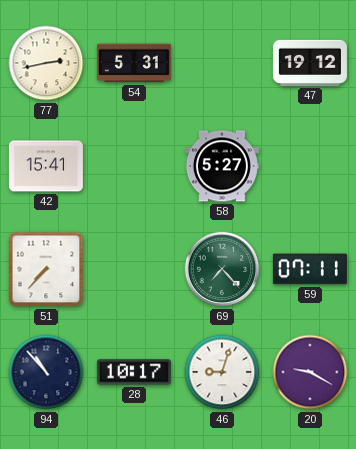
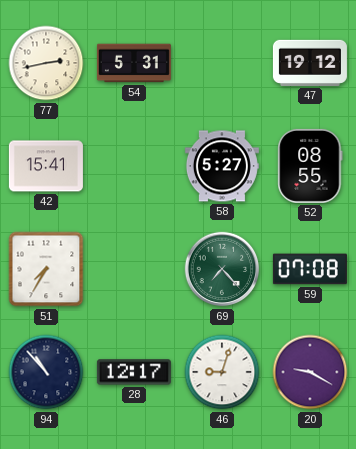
52: none -> 08:55
51: 7:37 -> 7:35
59: 07:11 -> 07:08
28: 10:17 -> 12:17
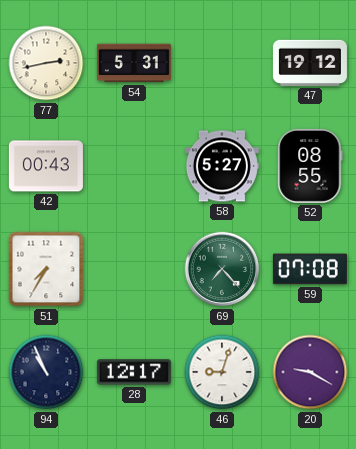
42: 15:41 -> 00:43
94: 10:53 -> 10:56
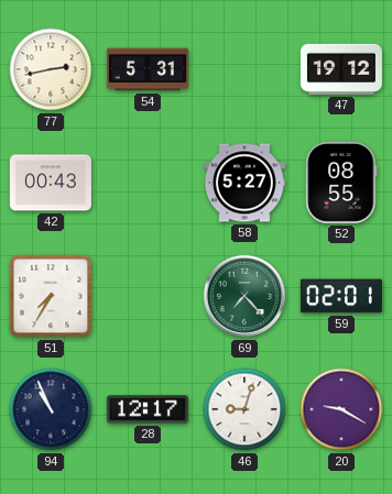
59: 07:08 -> 02:01
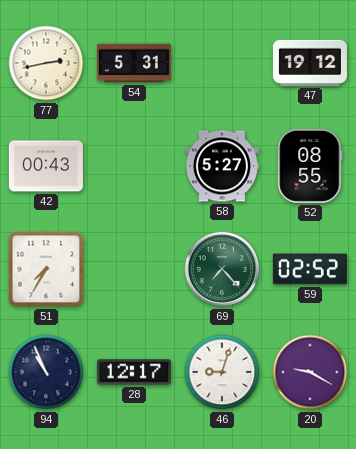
59: 02:01 -> 02:52
